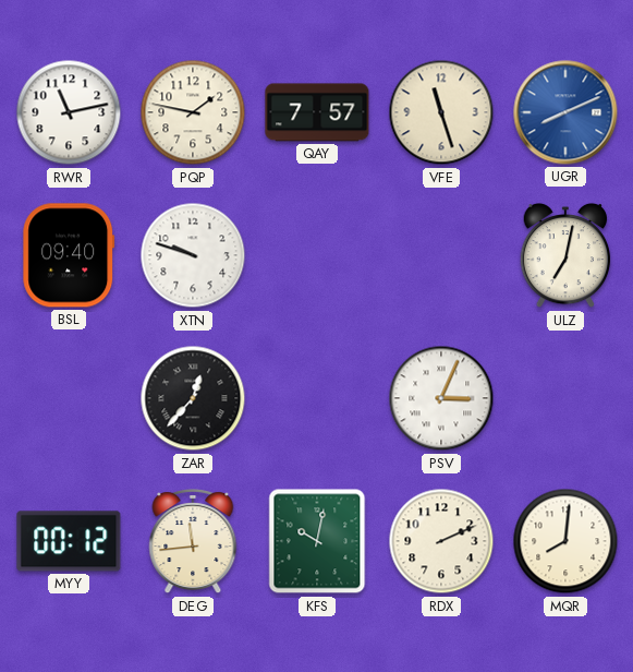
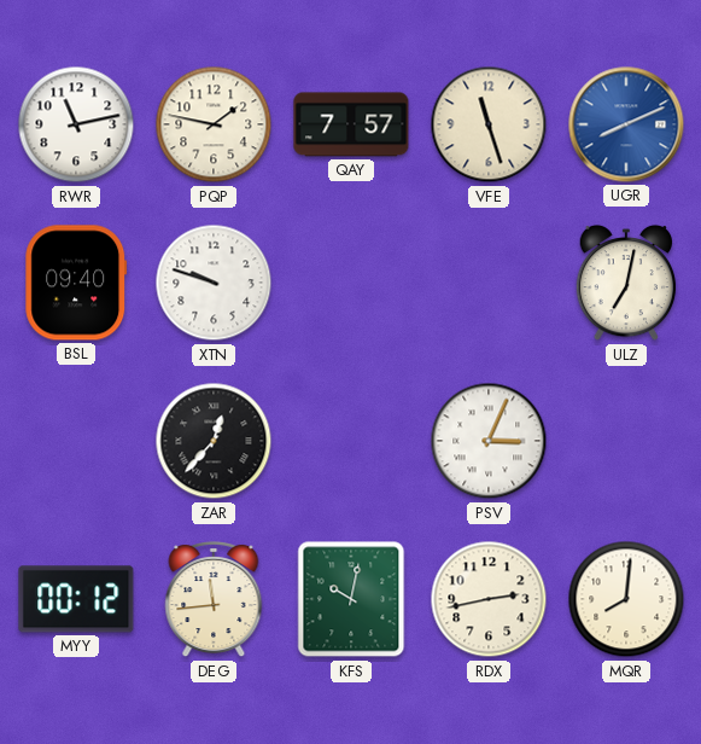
RDX: 2:11 -> 2:43
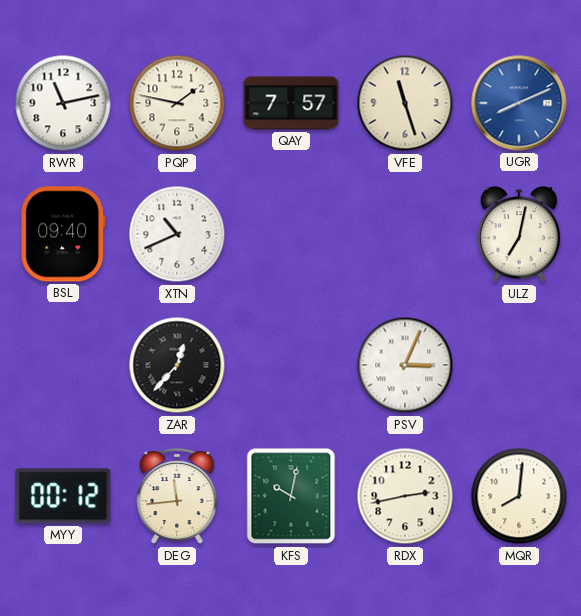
XTN: 9:48 -> 10:41
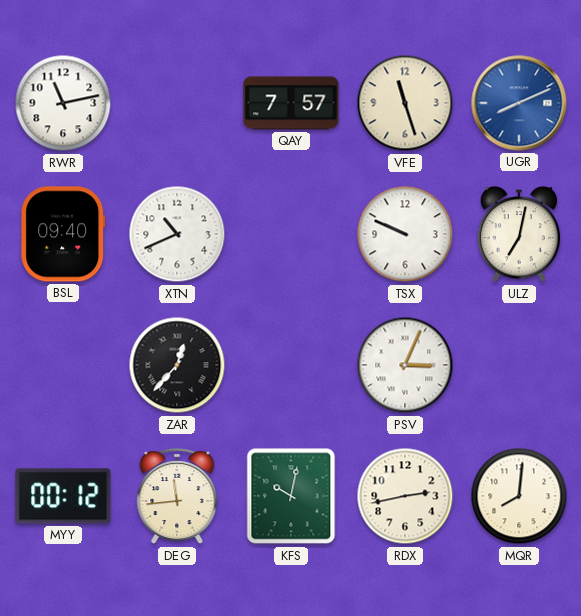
PQP: 1:47 -> none
TSX: none -> 9:49
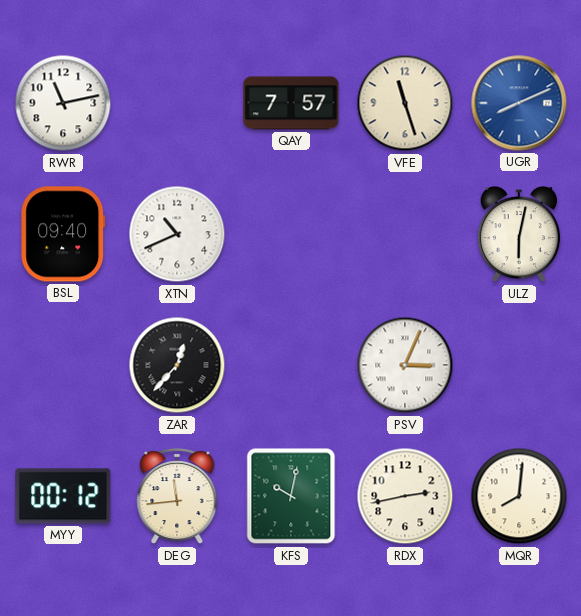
TSX: 9:49 -> none
ULZ: 7:02 -> 6:02
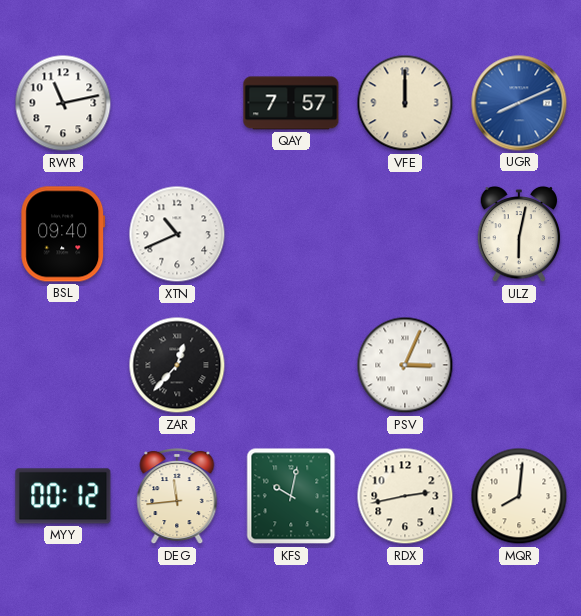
VFE: 11:27 -> 12:00
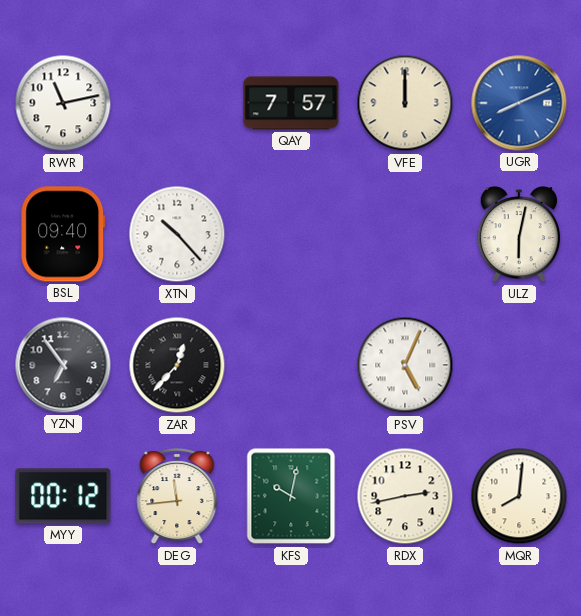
XTN: 10:41 -> 10:23
YZN: none -> 6:54
PSV: 3:04 -> 5:04
